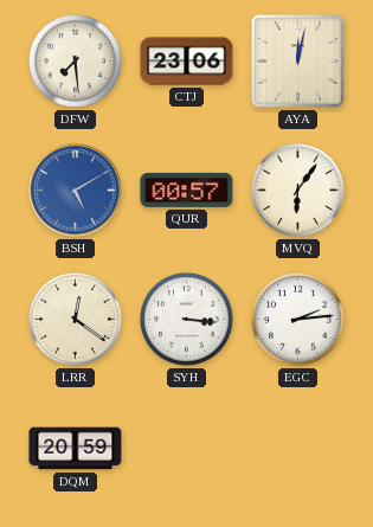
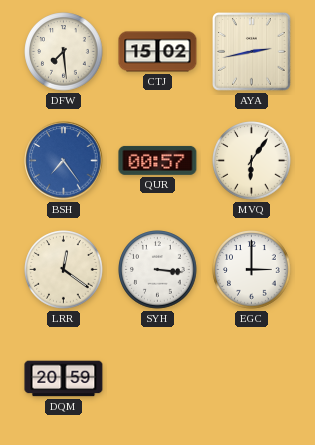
CTJ: 23:06 -> 15:02
AYA: 12:02 -> 2:43
BSH: 5:10 -> 7:24
EGC: 2:14 -> 3:00
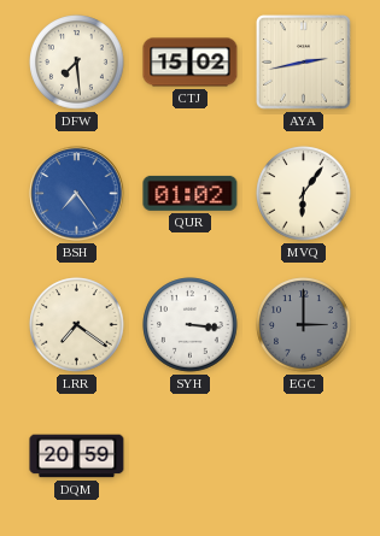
QUR: 00:57 -> 01:02
LRR: 12:21 -> 7:21
EGC dial: white -> grey
